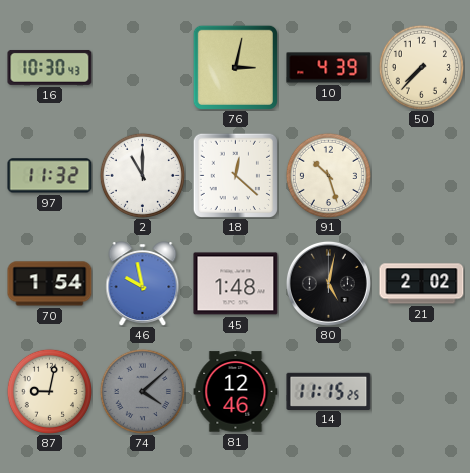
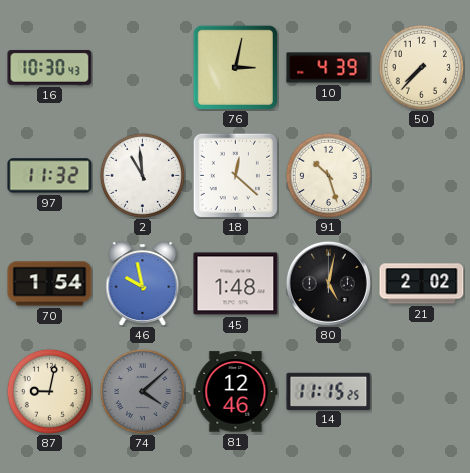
2: 11:00 -> 10:59
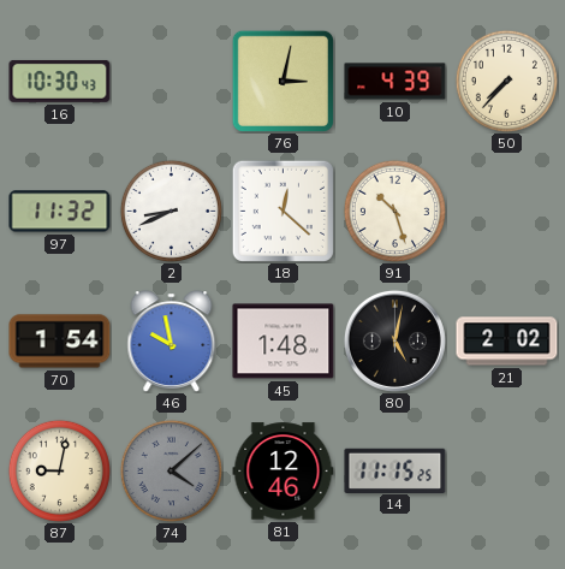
2: 10:59 -> 8:41
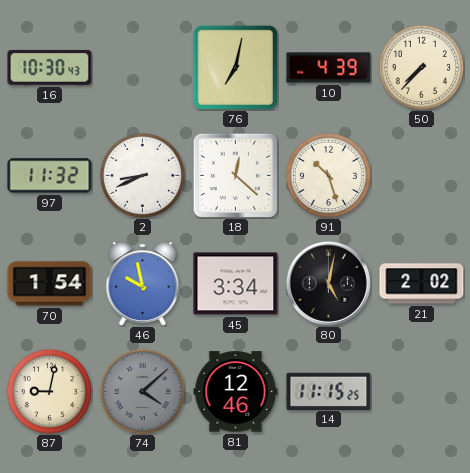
76: 3:02 -> 7:02
45: 1:48 -> 3:34
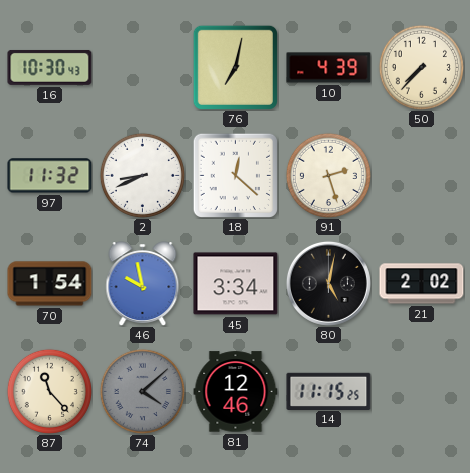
91: 10:27 -> 2:27
87: 9:02 -> 11:23
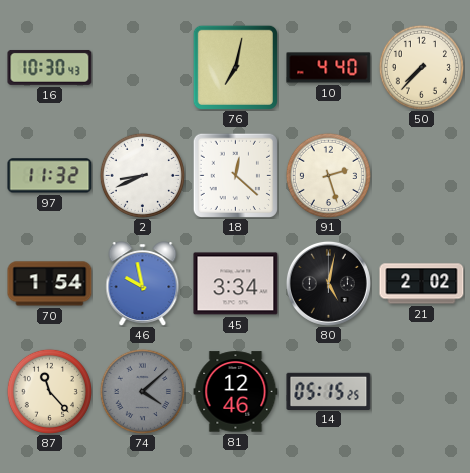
10: 4:39 -> 4:40
14: 11:15 -> 05:15
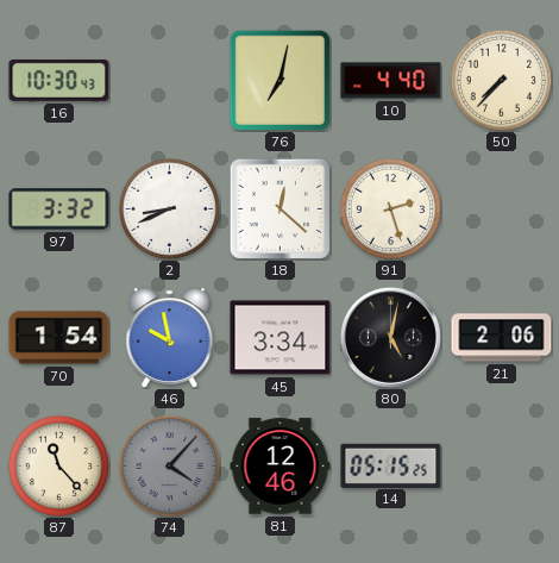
97: 11:32 -> 3:32
21: 2:02 -> 2:06
74: 4:08 -> 4:07
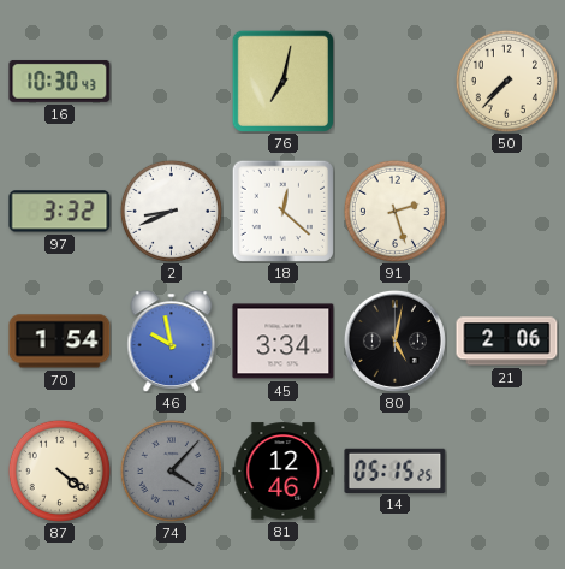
10: 4:40 -> none
87: 11:23 -> 4:21
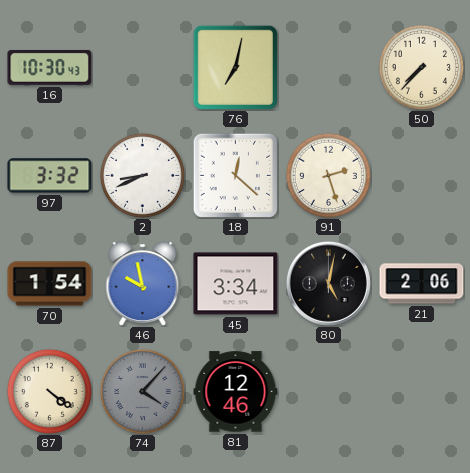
14: 05:15 -> none
